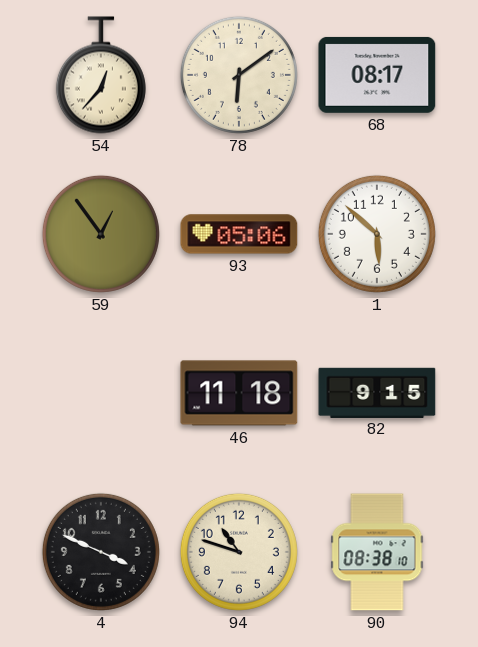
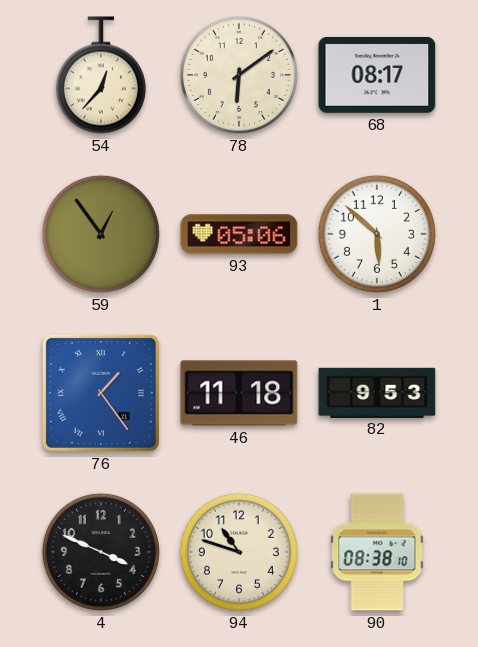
76: none -> 1:24
82: 9:15 -> 9:53
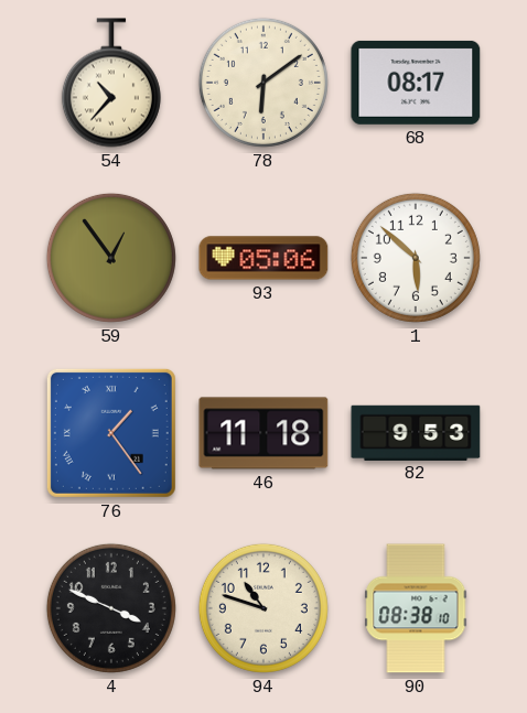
54: 12:37 -> 10:37
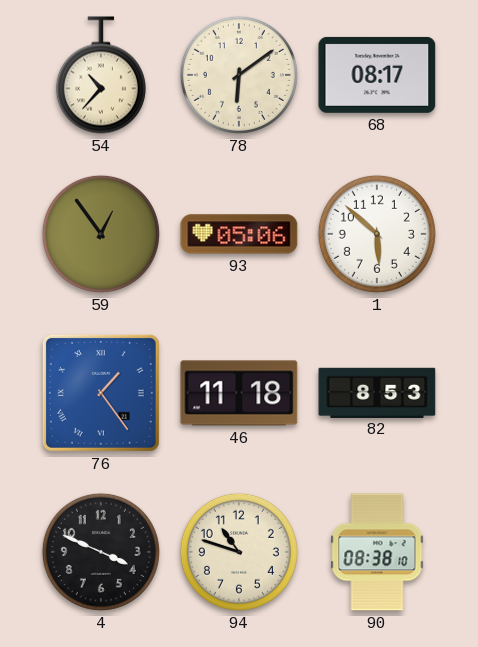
82: 9:53 -> 8:53
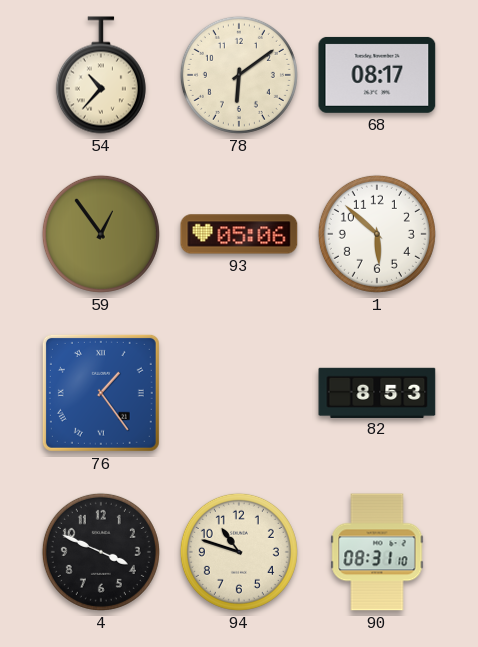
46: 11:18 -> none
90: 08:38 -> 08:31
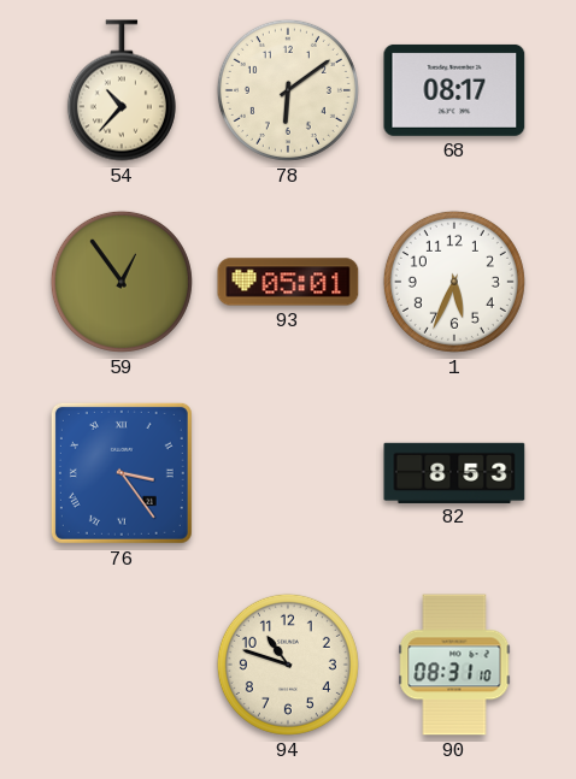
93: 05:06 -> 05:01
1: 5:52 -> 5:34
76: 1:24 -> 3:24
4: 3:49 -> none
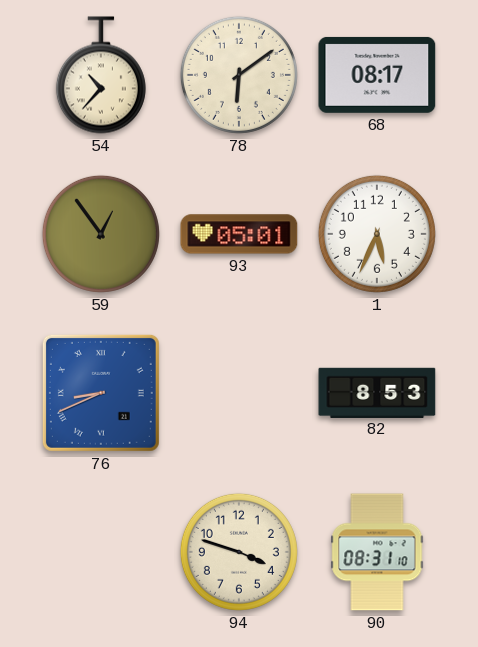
76: 3:24 -> 8:41
94: 10:48 -> 3:48
